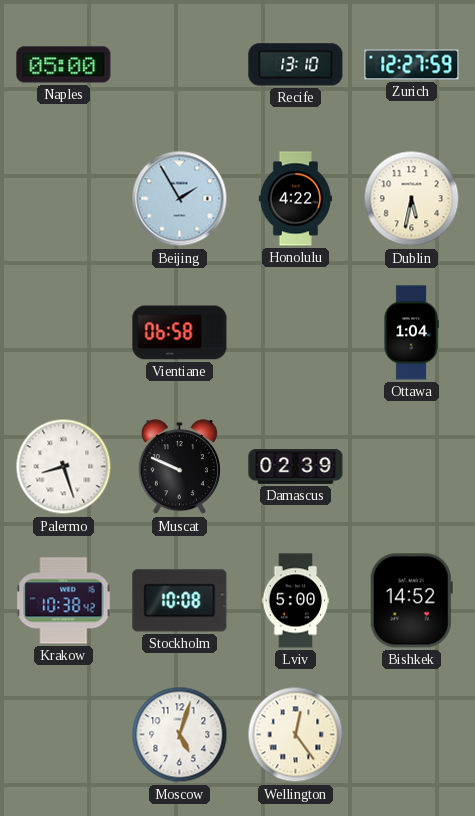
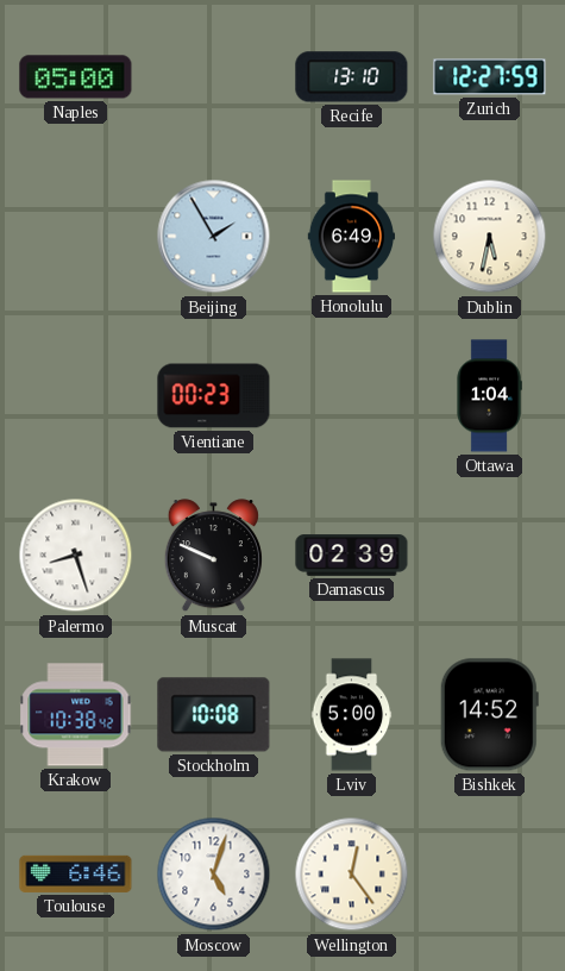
Honolulu: 4:22 -> 6:49
Vientiane: 06:58 -> 00:23
Toulouse: none -> 6:46
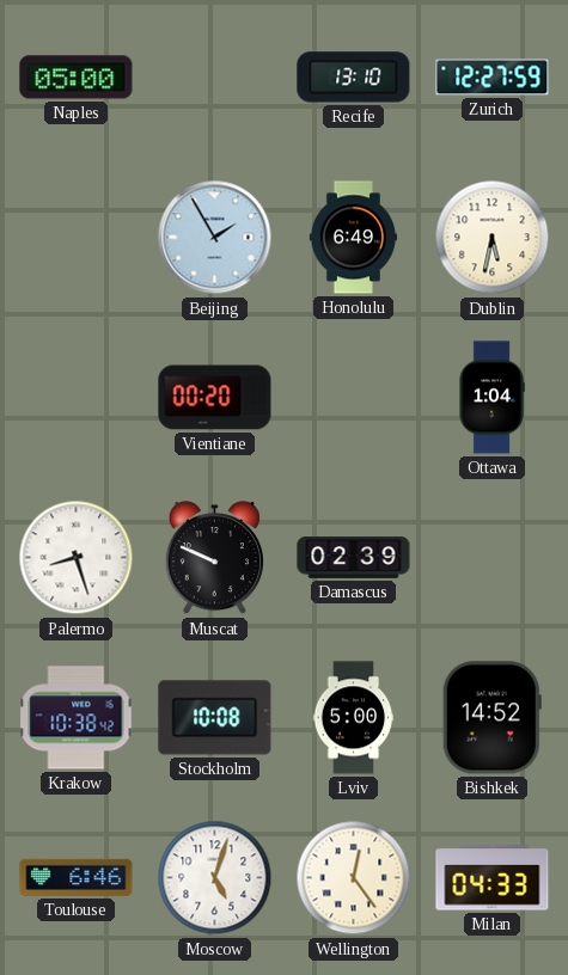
Vientiane: 00:23 -> 00:20
Milan: none -> 04:33
